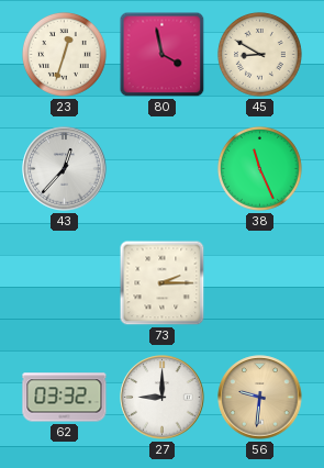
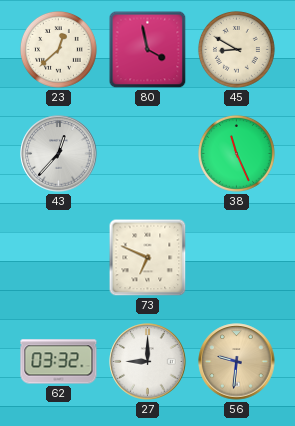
23: 12:33 -> 12:38
73: 2:15 -> 6:49
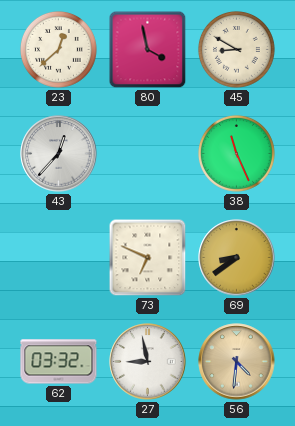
69: none -> 8:39
27: 9:00 -> 8:58
56: 9:31 -> 4:31
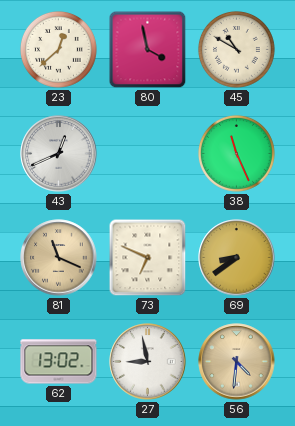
45: 8:50 -> 10:50
43: 12:37 -> 12:41
81: none -> 11:19
62: 03:32 -> 13:02
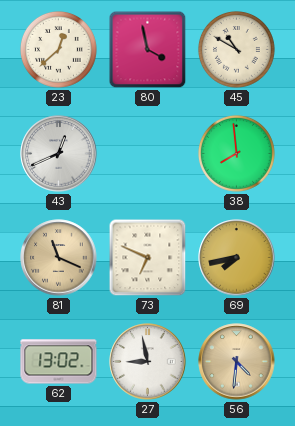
38: 11:26 -> 7:59
69: 8:39 -> 7:43
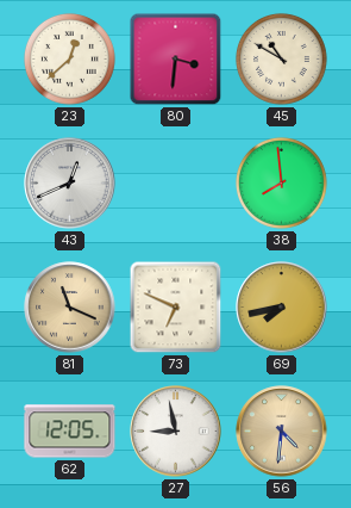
80: 3:58 -> 3:31
62: 13:02 -> 12:05
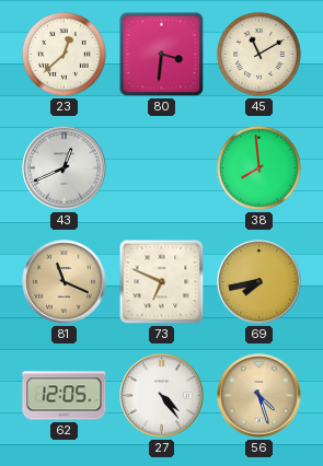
45: 10:50 -> 11:10
27: 8:58 -> 4:24
56: 4:31 -> 4:27
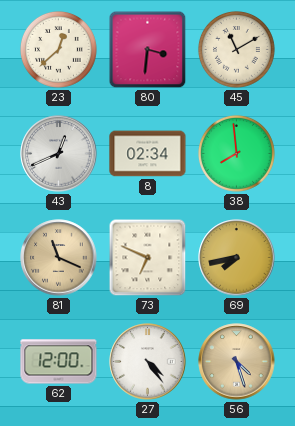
8: none -> 02:34
62: 12:05 -> 12:00
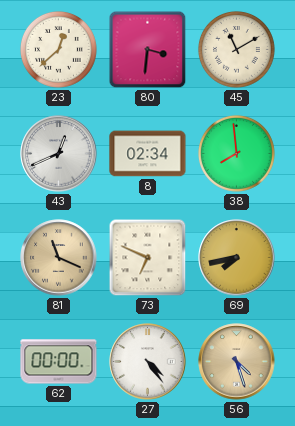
62: 12:00 -> 00:00
